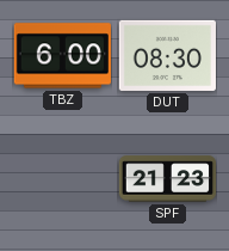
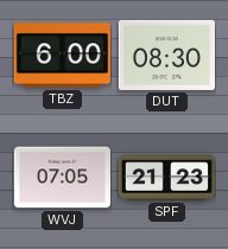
WVJ: none -> 07:05
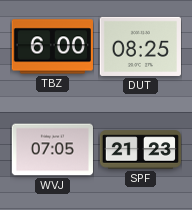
DUT: 08:30 -> 08:25
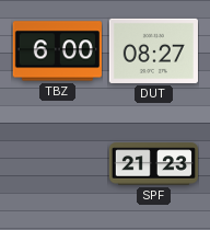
DUT: 08:25 -> 08:27
WVJ: 07:05 -> none
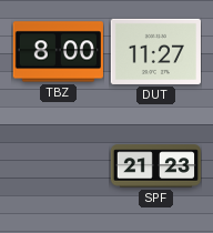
TBZ: 6:00 -> 8:00
DUT: 08:27 -> 11:27
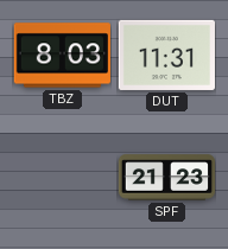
TBZ: 8:00 -> 8:03
DUT: 11:27 -> 11:31
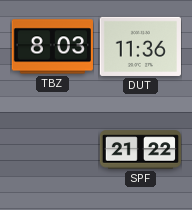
DUT: 11:31 -> 11:36
SPF: 21:23 -> 21:22
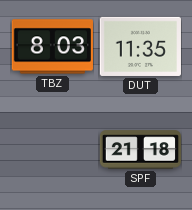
DUT: 11:36 -> 11:35
SPF: 21:22 -> 21:18
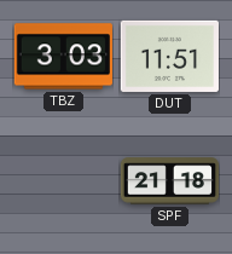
TBZ: 8:03 -> 3:03
DUT: 11:35 -> 11:51
